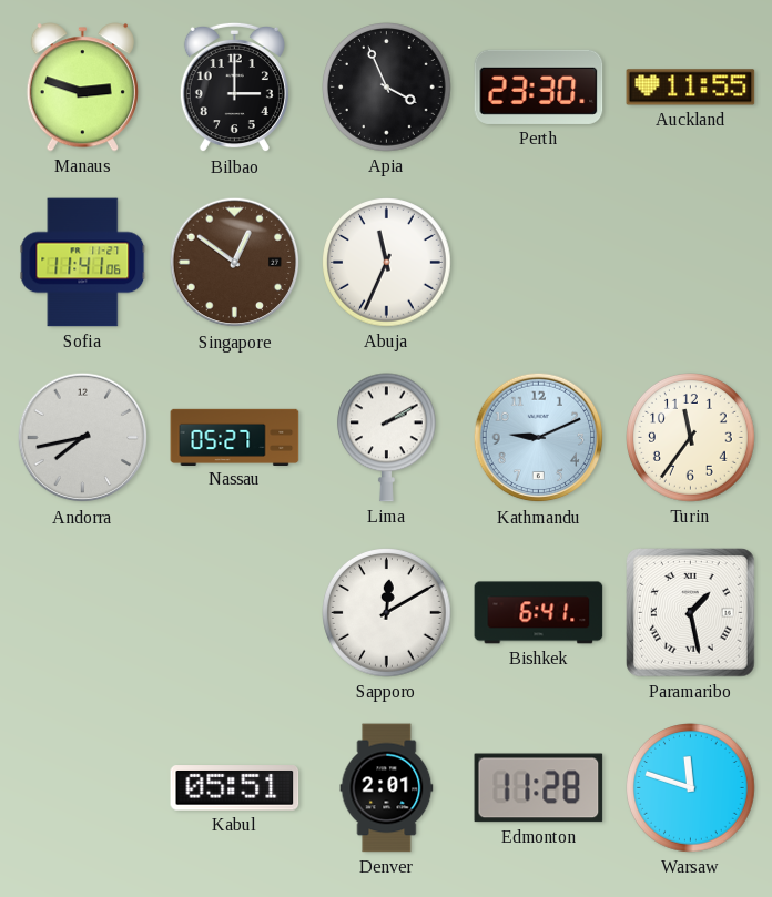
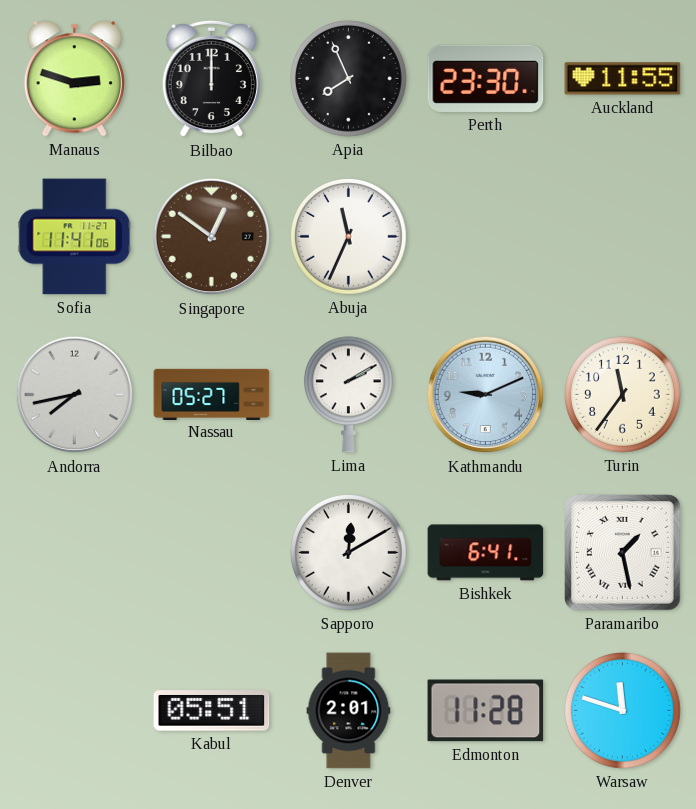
Bilbao: 3:00 -> 12:00
Apia: 3:56 -> 7:56
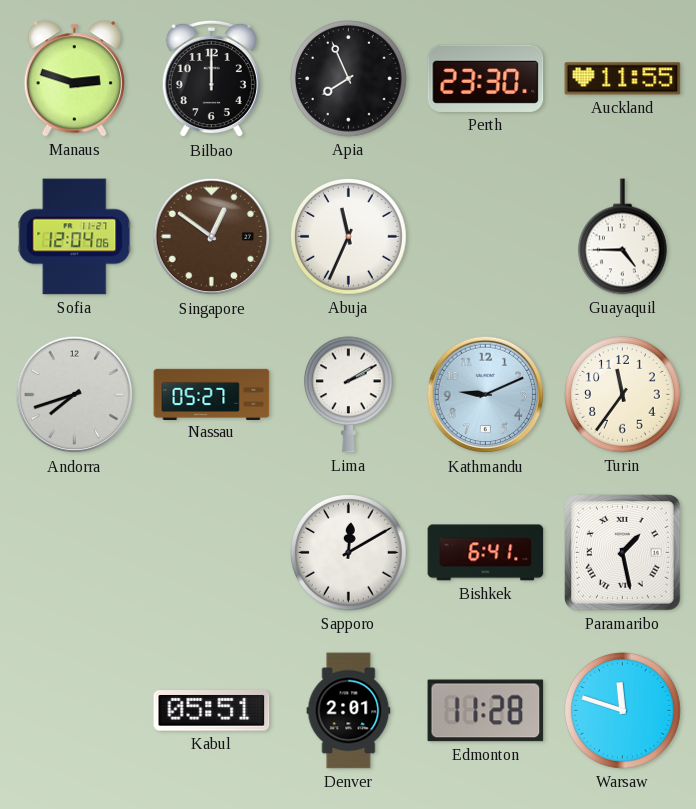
Sofia: 11:41 -> 12:04
Guayaquil: none -> 4:45
Andorra: 7:43 -> 7:42
